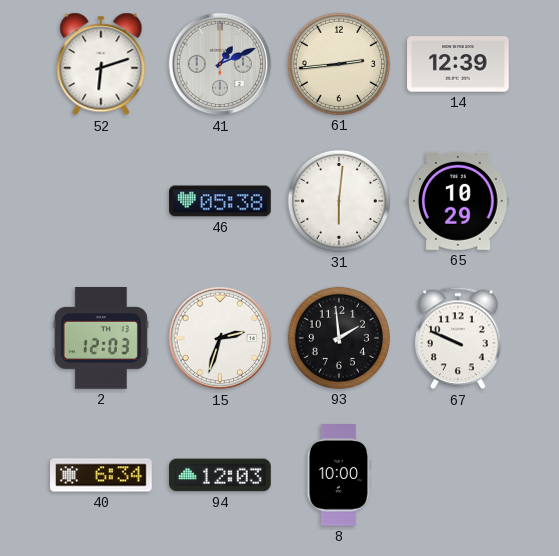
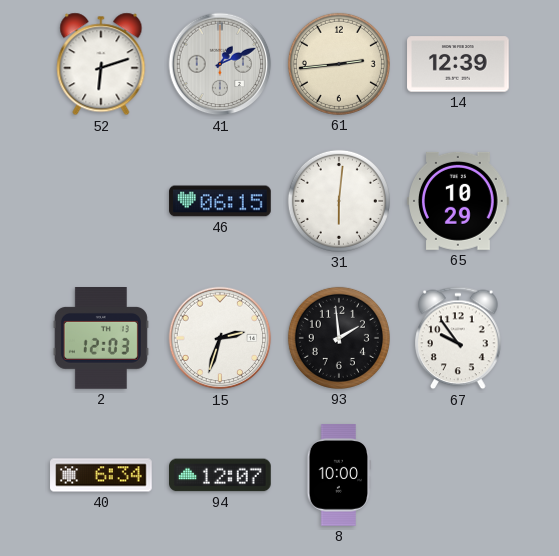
46: 05:38 -> 06:15
67: 9:49 -> 9:54
94: 12:03 -> 12:07
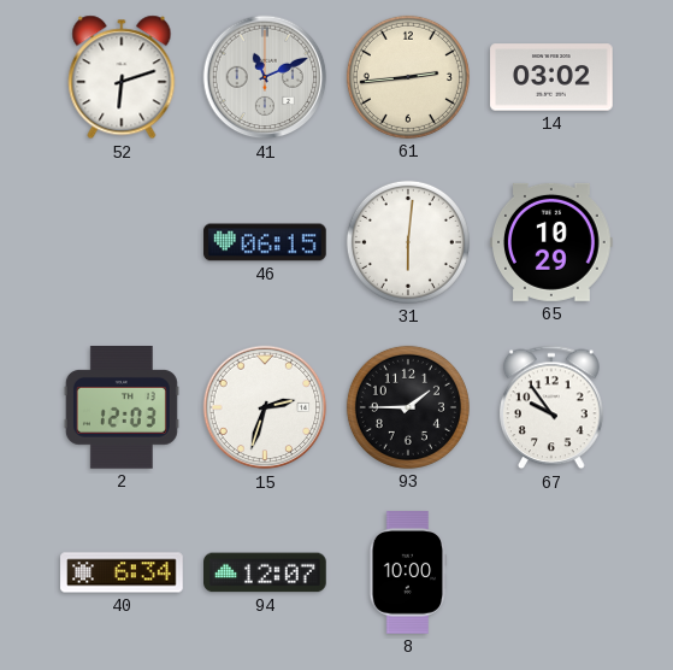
41: 1:11 -> 11:11
14: 12:39 -> 03:02
93: 1:59 -> 1:45
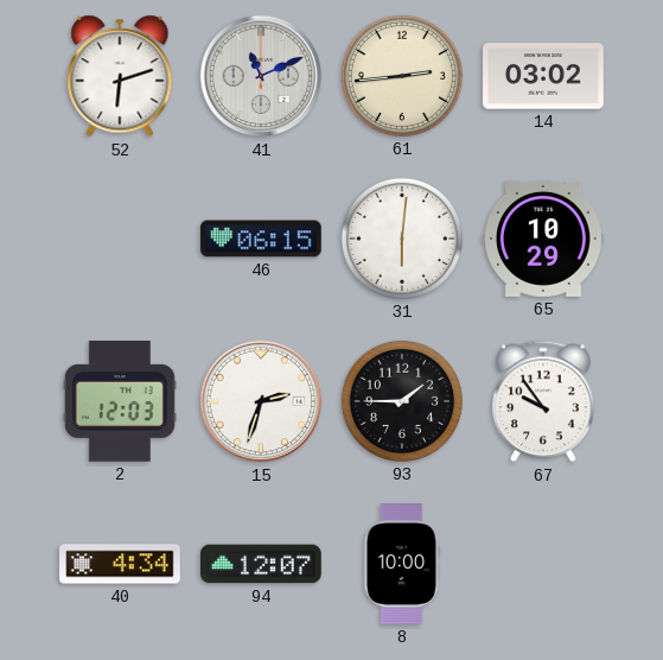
40: 6:34 -> 4:34
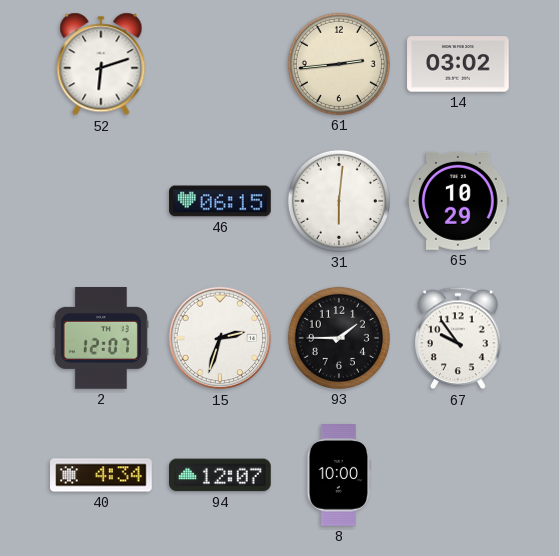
41: 11:11 -> none
2: 12:03 -> 12:07
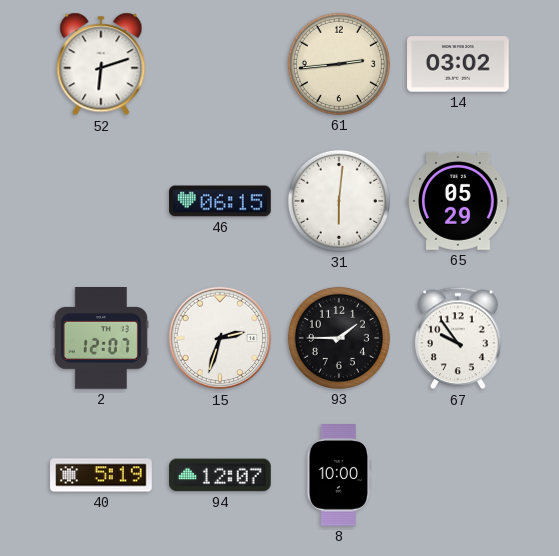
65: 10:29 -> 05:29
40: 4:34 -> 5:19
